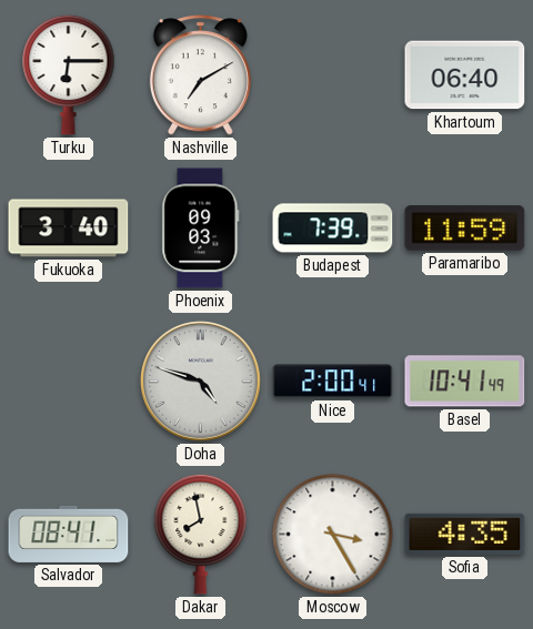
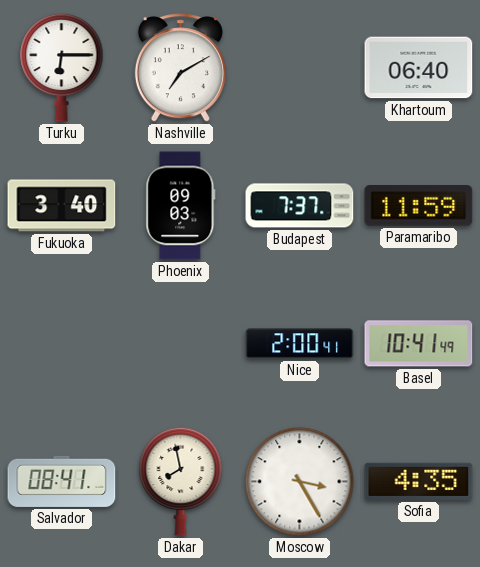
Budapest: 7:39 -> 7:37
Doha: 4:48 -> none
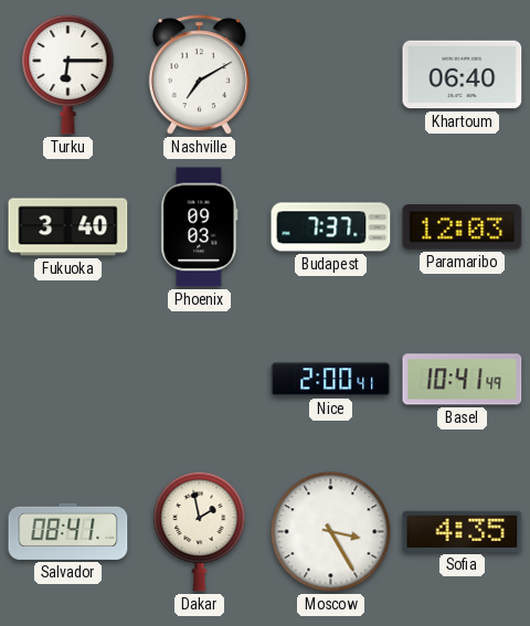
Paramaribo: 11:59 -> 12:03
Dakar: 7:58 -> 1:58
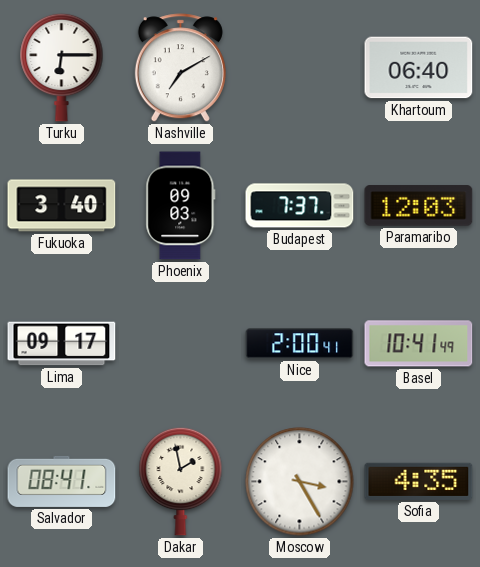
Lima: none -> 09:17
